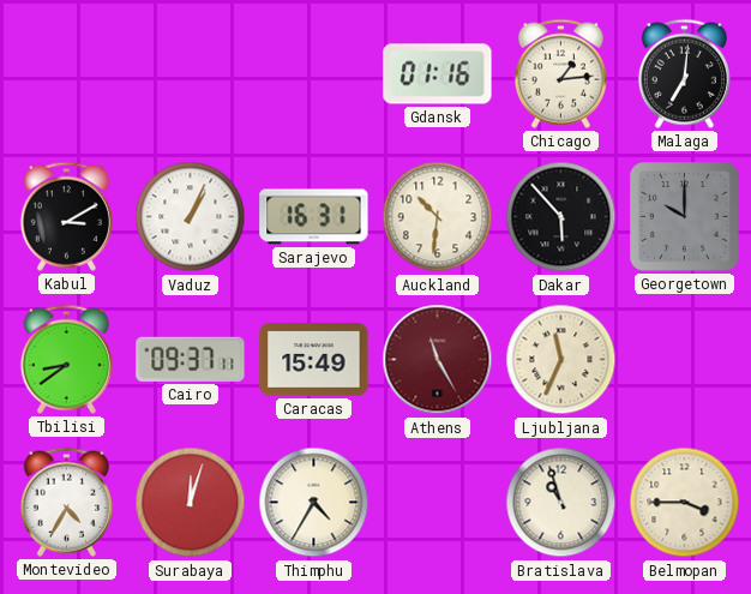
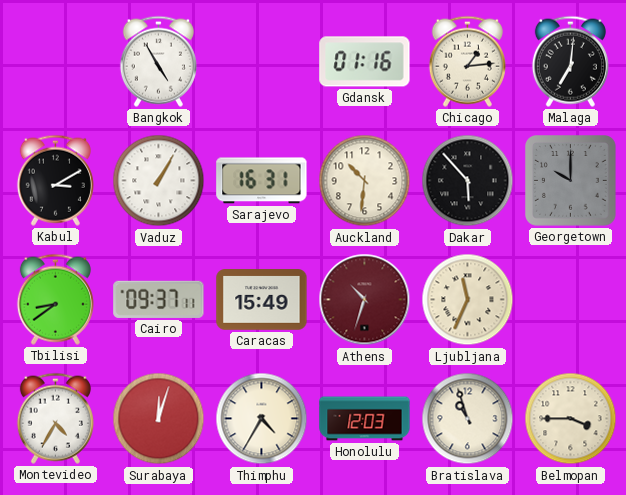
Bangkok: none -> 4:55
Vaduz: 1:04 -> 1:05
Athens: 11:25 -> 10:33
Honolulu: none -> 12:03
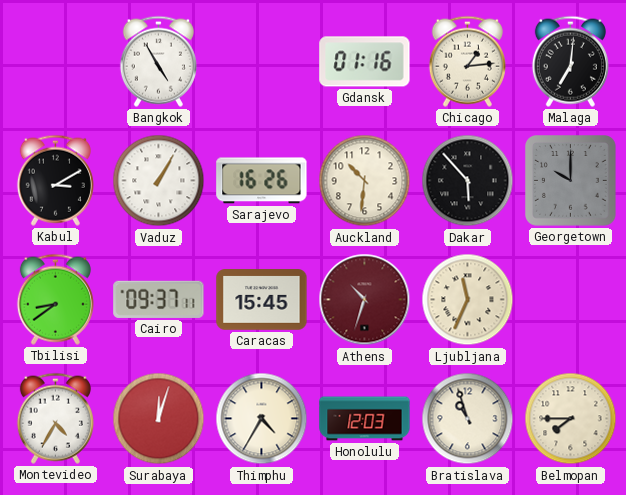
Sarajevo: 16:31 -> 16:26
Caracas: 15:49 -> 15:45
Belmopan: 3:45 -> 7:45
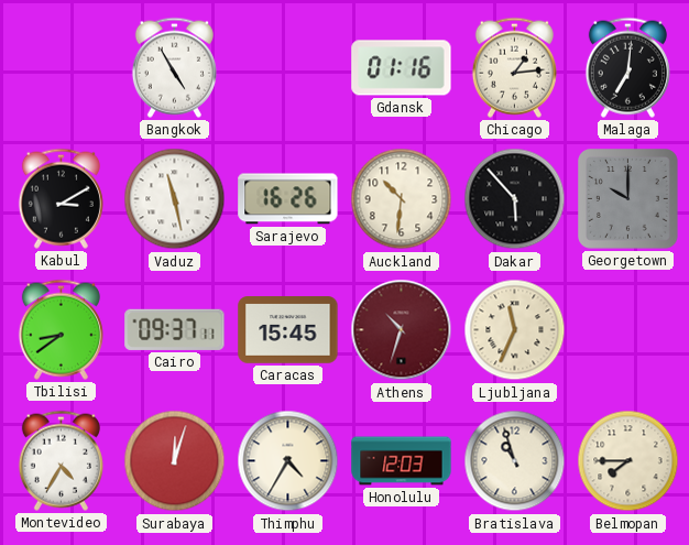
Vaduz: 1:05 -> 11:28
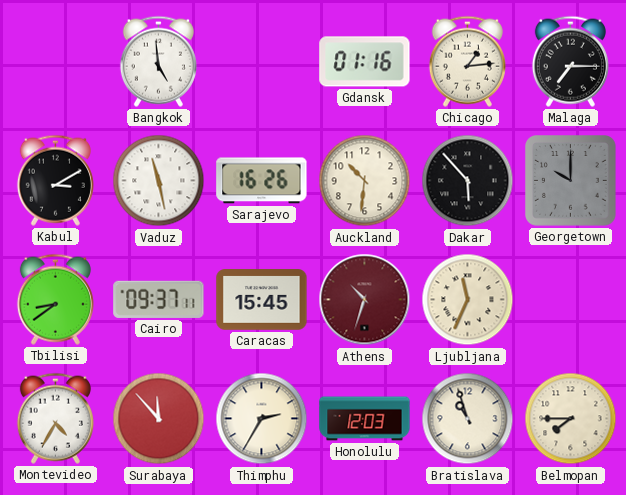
Bangkok: 4:55 -> 4:59
Malaga: 7:01 -> 7:15
Surabaya: 12:03 -> 11:53
Thimphu: 4:35 -> 2:35
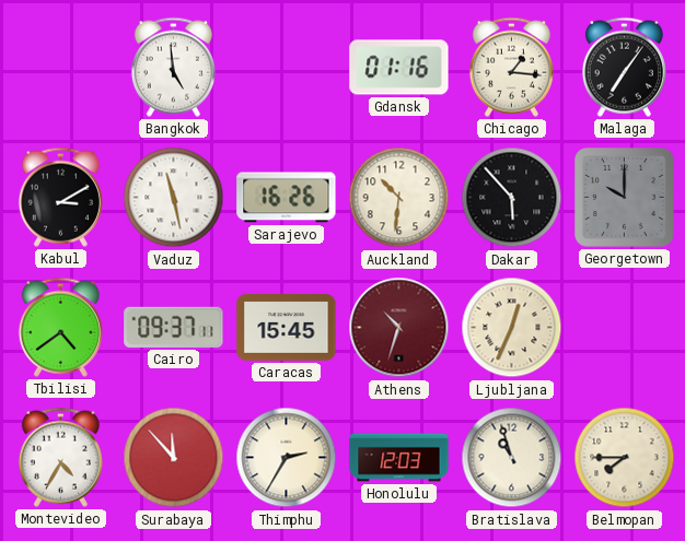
Chicago: 1:14 -> 1:16
Malaga: 7:15 -> 7:06
Tbilisi: 8:39 -> 4:39
Ljubljana: 11:34 -> 12:34
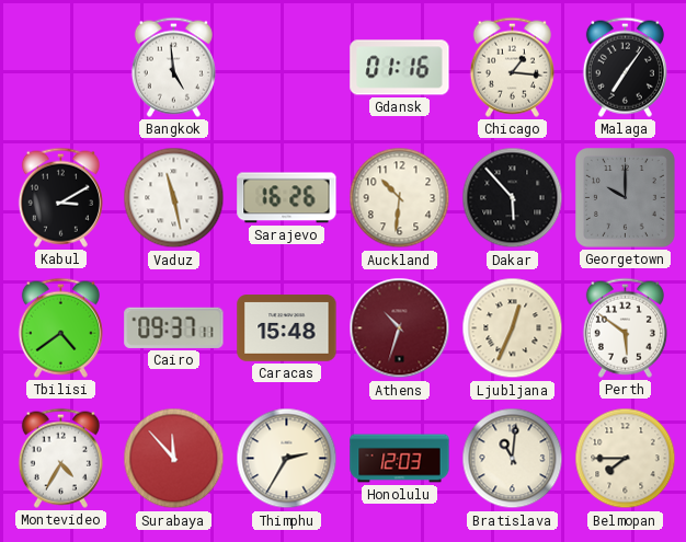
Caracas: 15:45 -> 15:48
Perth: none -> 5:51
Bratislava: 10:57 -> 11:01
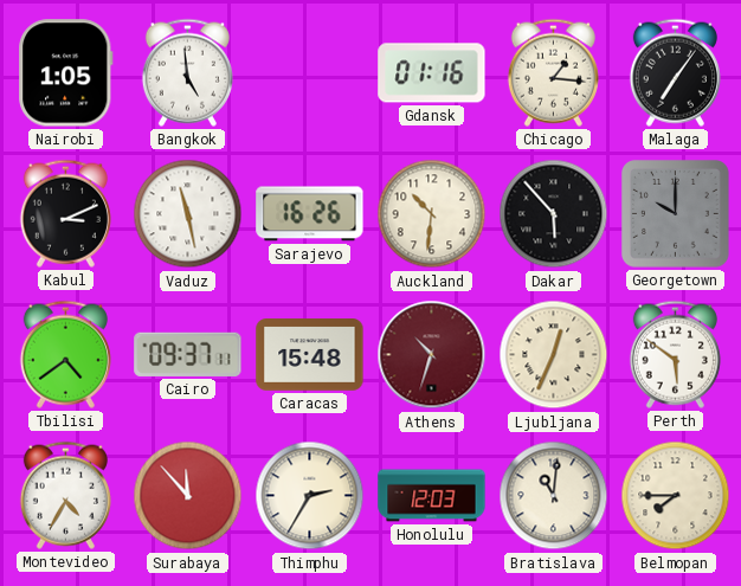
Nairobi: none -> 1:05
Kabul: 3:10 -> 3:11
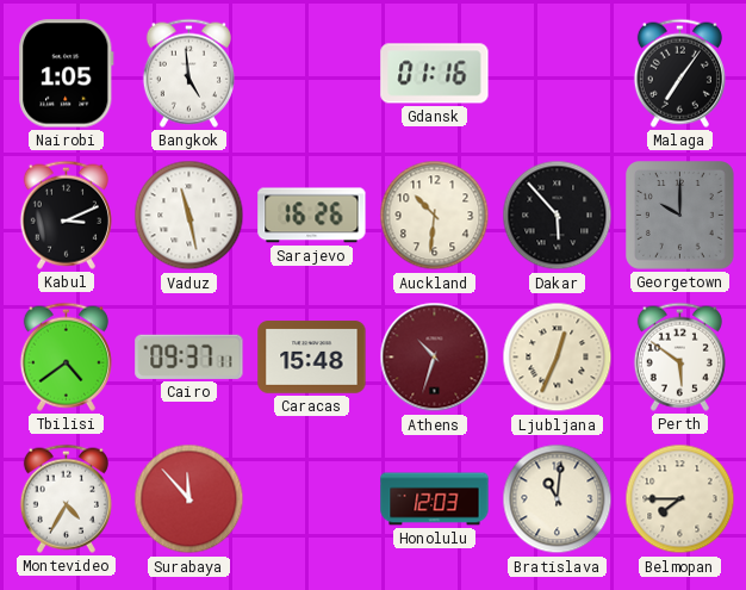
Chicago: 1:16 -> none
Thimphu: 2:35 -> none
